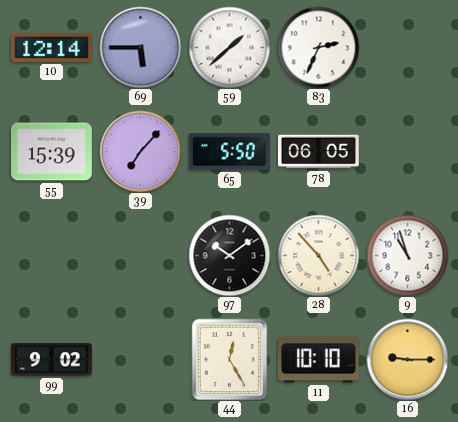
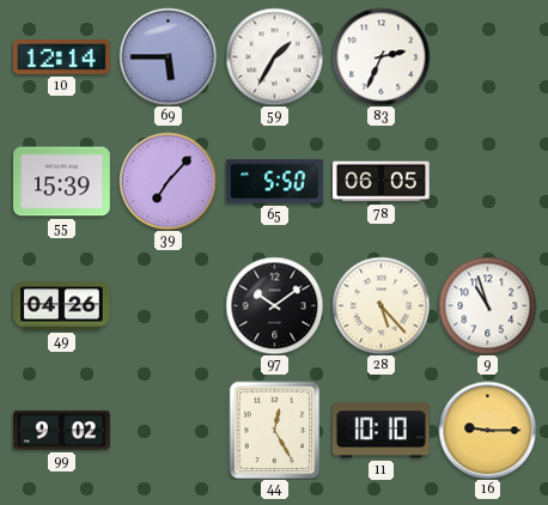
59: 1:38 -> 1:35
49: none -> 04:26
28: 4:53 -> 5:23
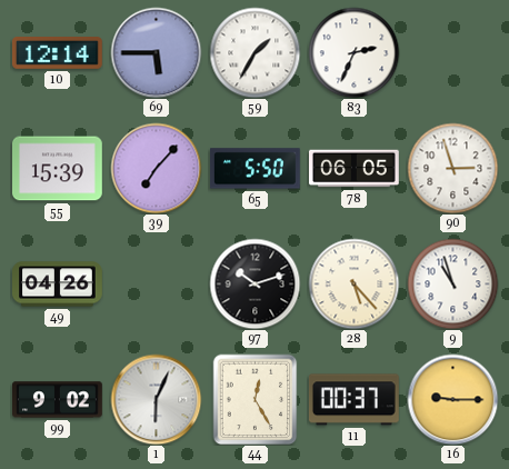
90: none -> 2:57
97: 10:09 -> 10:12
1: none -> 6:04
11: 10:10 -> 00:37
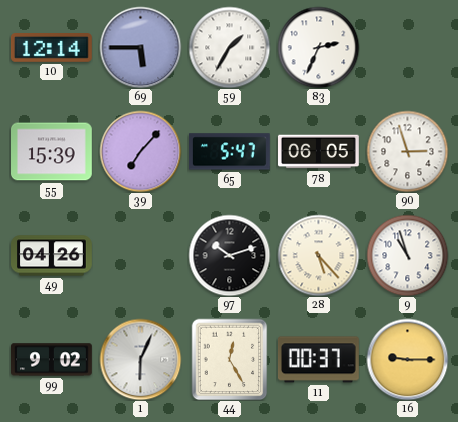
65: 5:50 -> 5:47
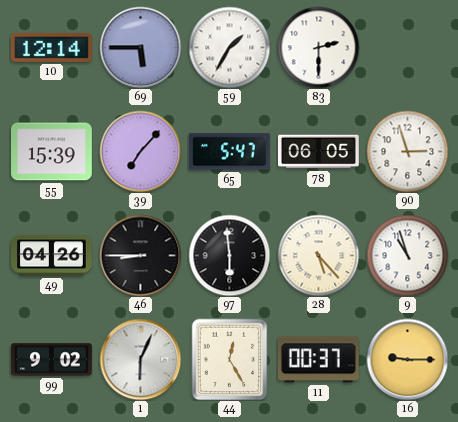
83: 2:34 -> 2:30
46: none -> 8:45
97: 10:12 -> 5:59
